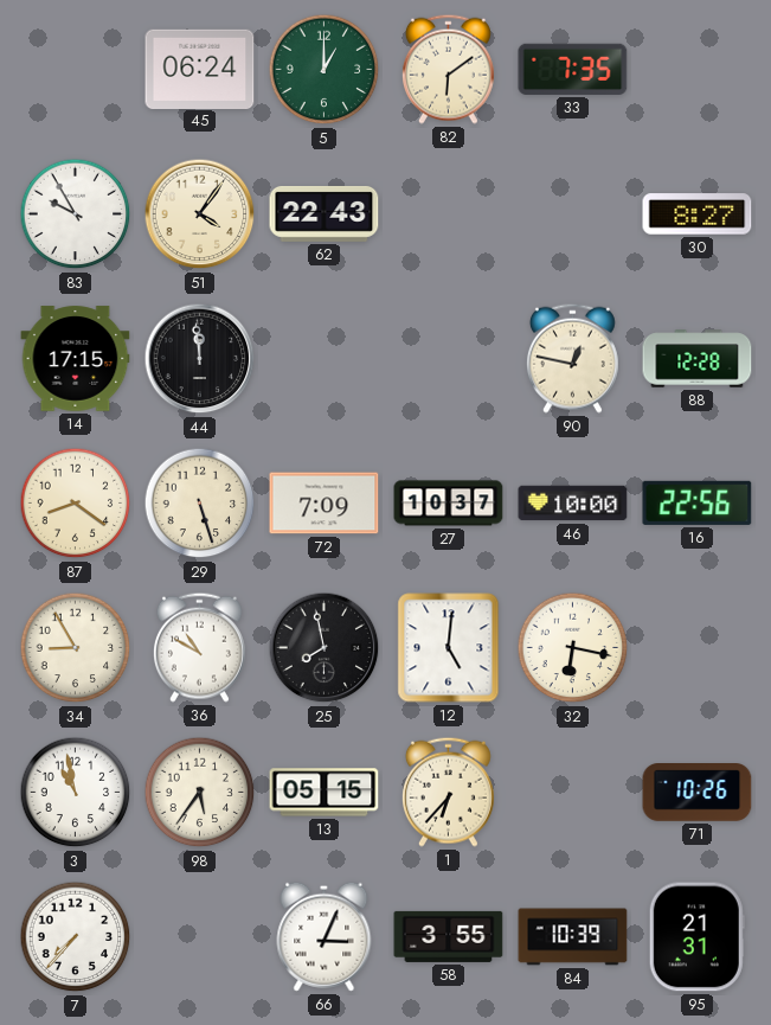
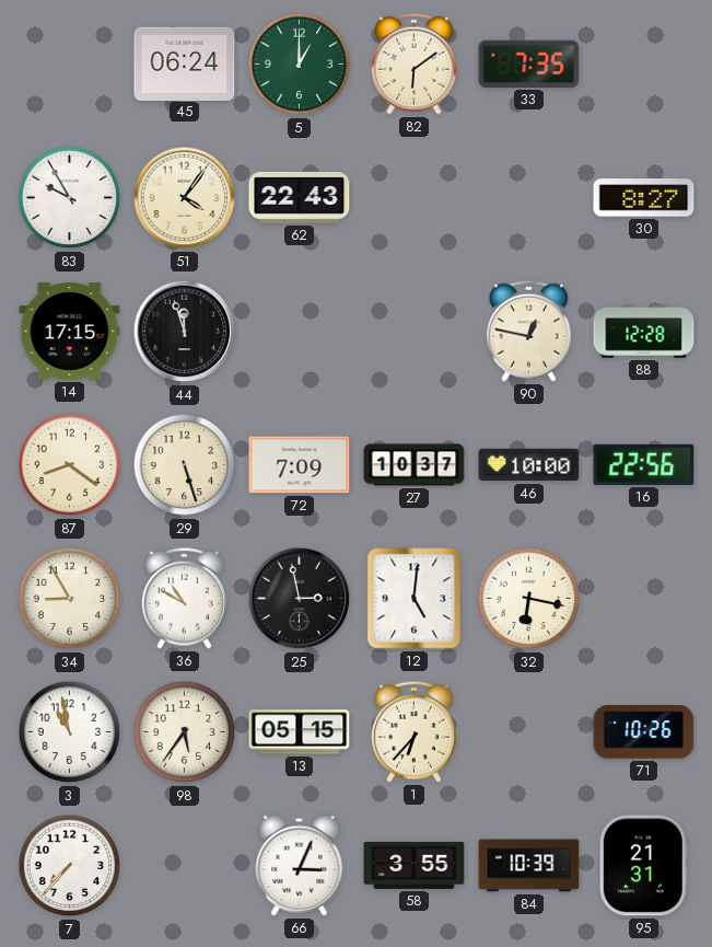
44: 11:59 -> 11:57
25: 7:58 -> 2:58
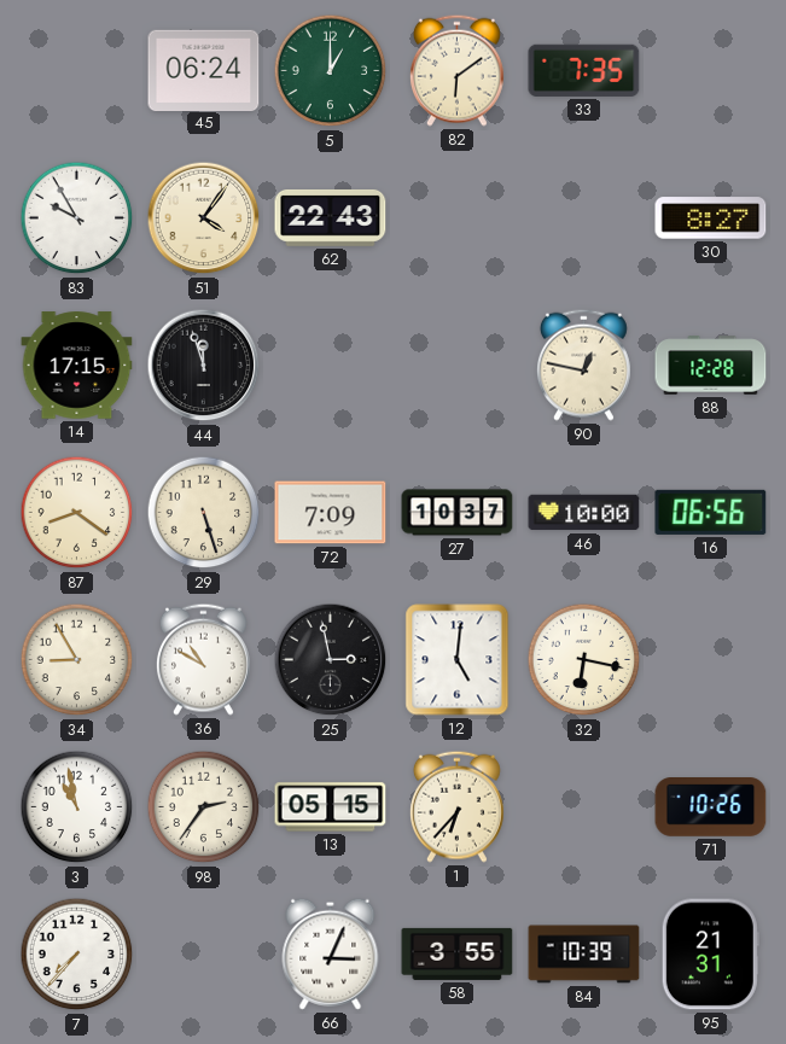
16: 22:56 -> 06:56
98: 5:36 -> 2:36
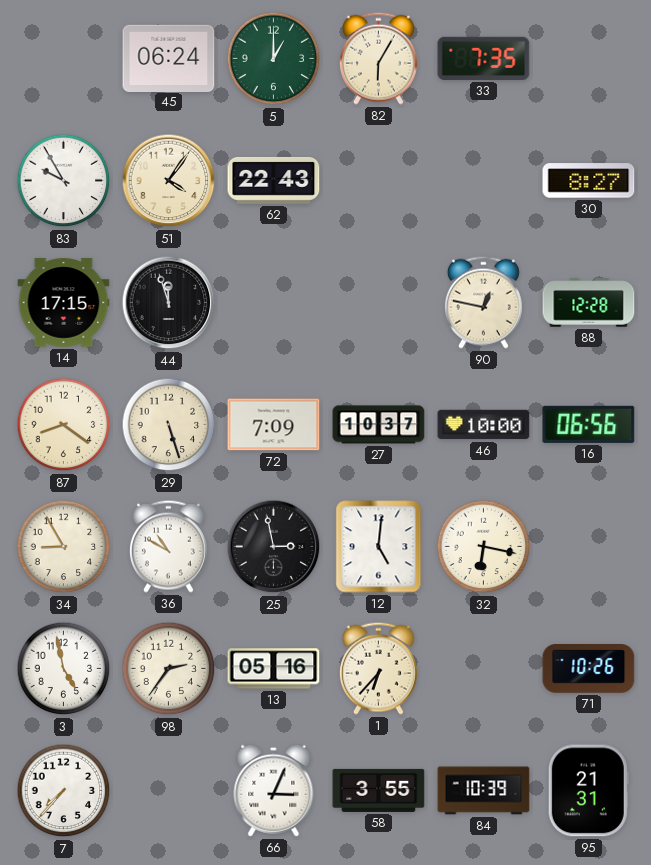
82: 6:09 -> 6:05
3: 10:58 -> 4:58
13: 05:15 -> 05:16
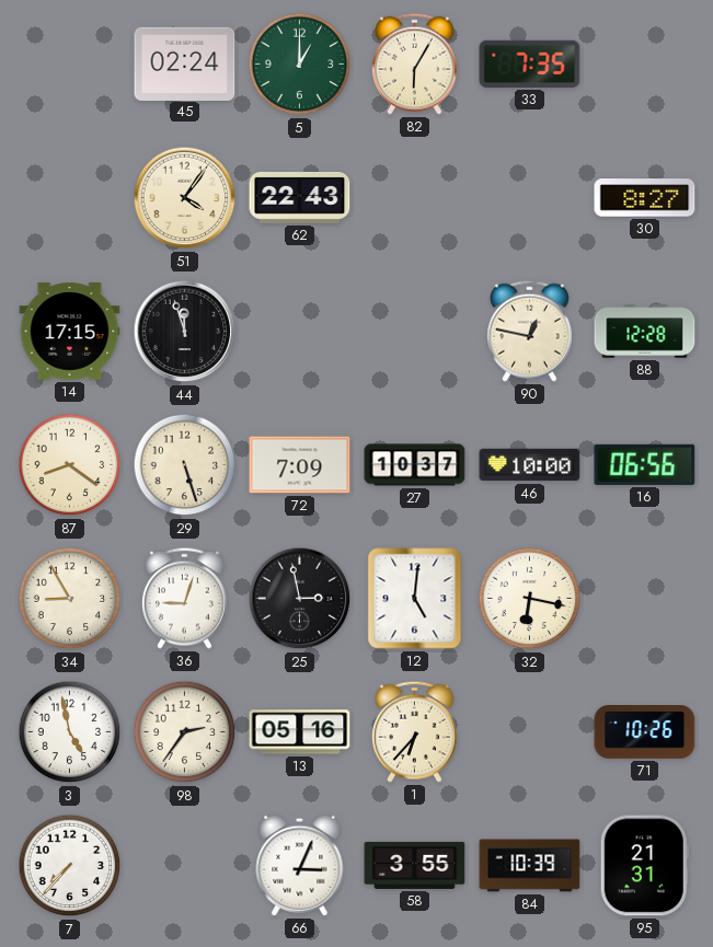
45: 06:24 -> 02:24
83: 9:55 -> none
36: 10:50 -> 9:03
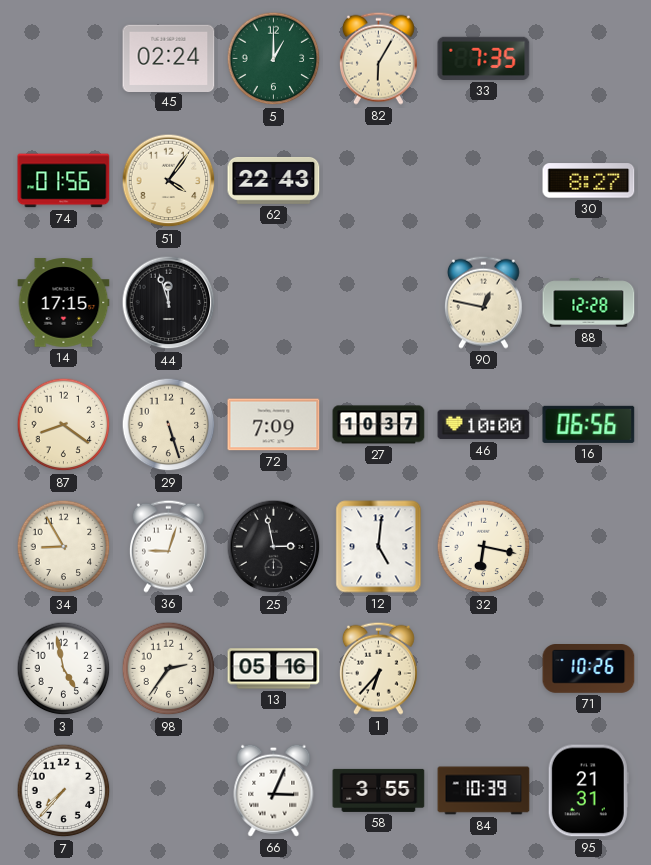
74: none -> 01:56
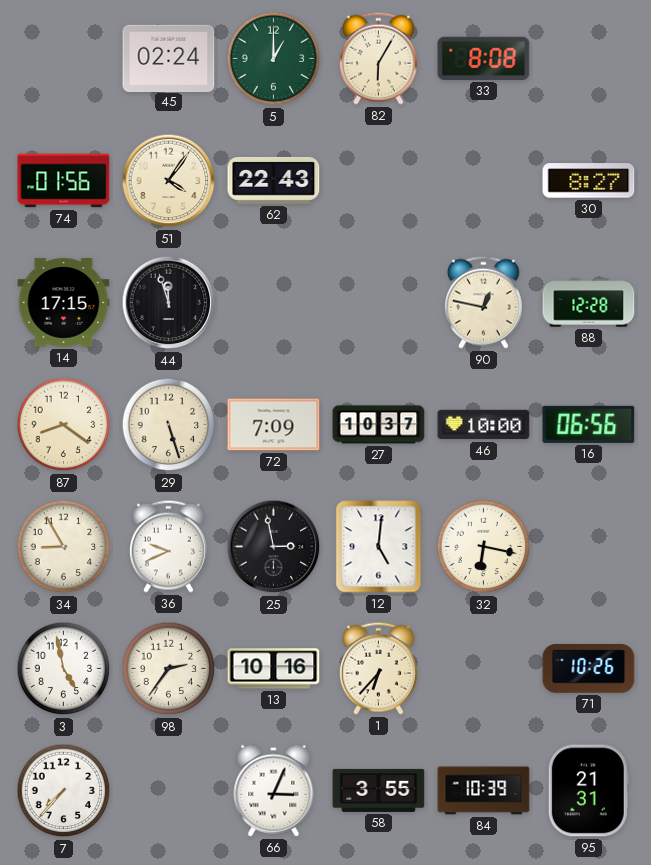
33: 7:35 -> 8:08
36: 9:03 -> 9:41
13: 05:16 -> 10:16
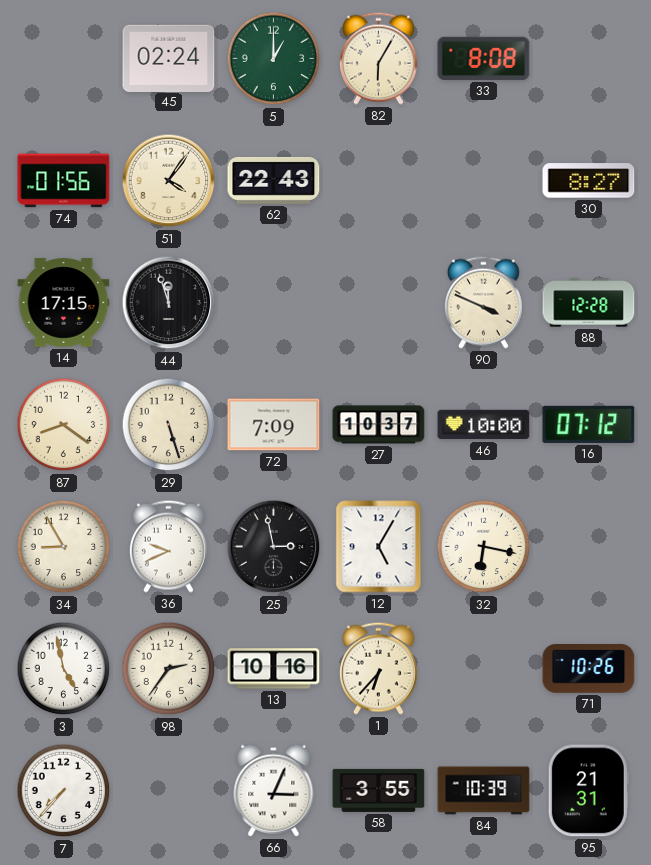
90: 12:47 -> 3:49
16: 06:56 -> 07:12
12: 5:01 -> 5:05
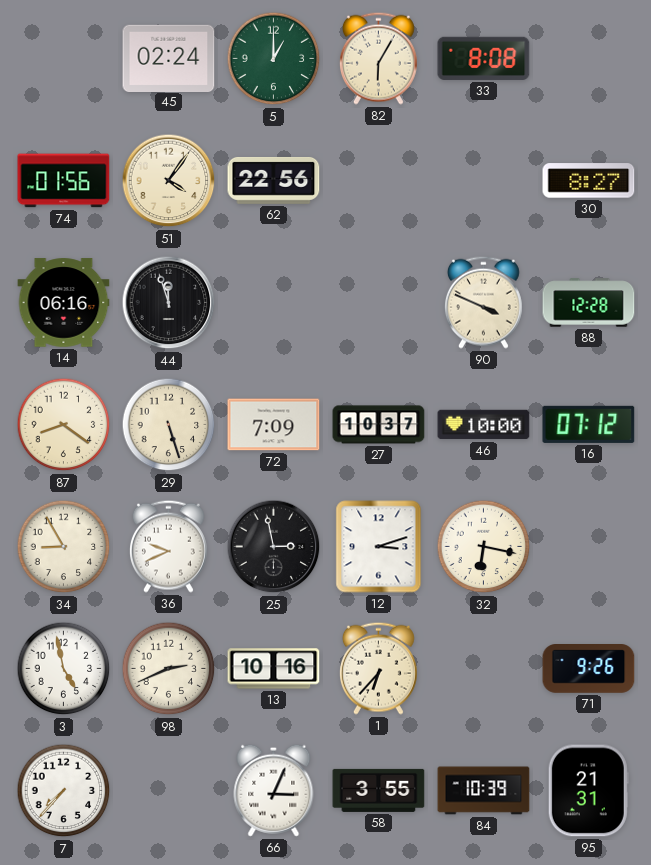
62: 22:43 -> 22:56
14: 17:15 -> 06:16
12: 5:05 -> 3:12
98: 2:36 -> 2:41
71: 10:26 -> 9:26
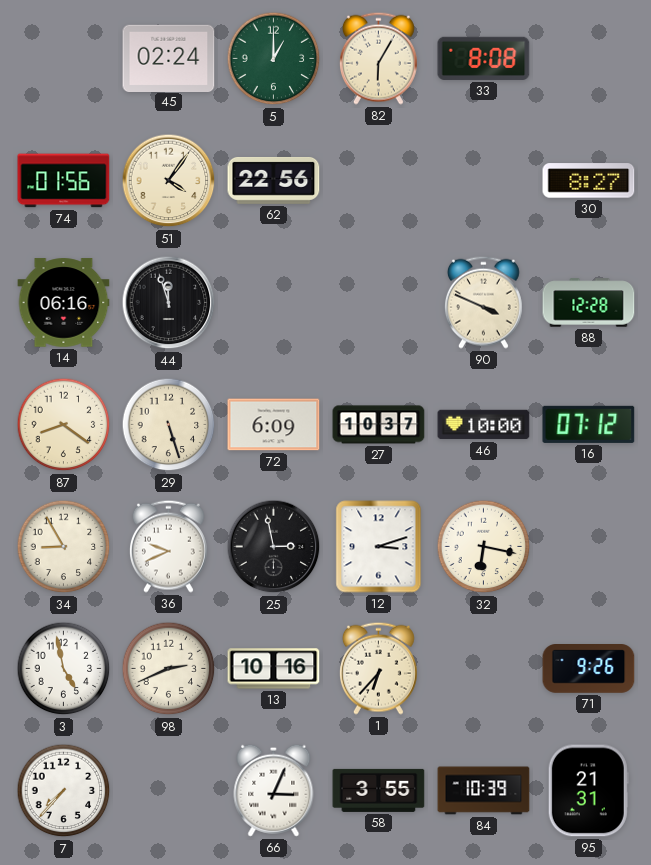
72: 7:09 -> 6:09
